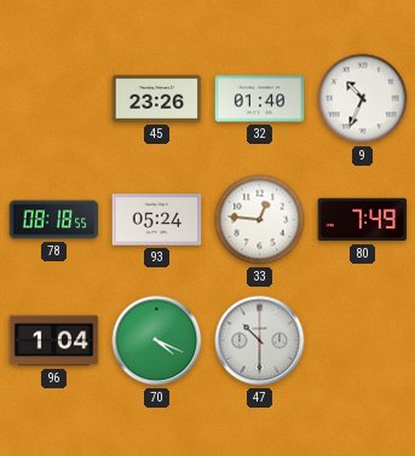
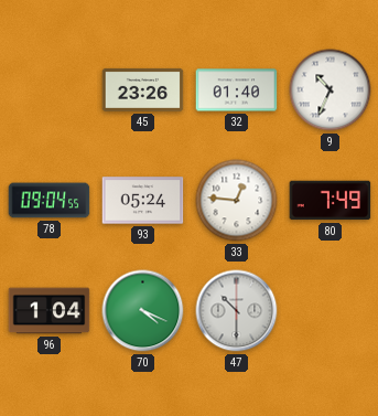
78: 08:18 -> 09:04
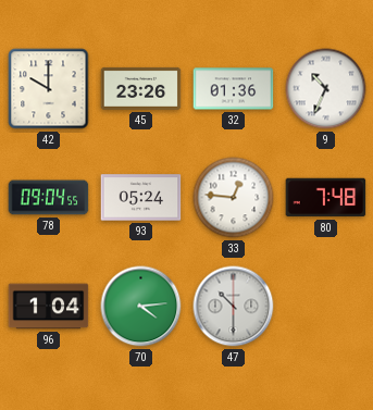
42: none -> 10:00
32: 01:40 -> 01:36
80: 7:49 -> 7:48
70: 4:19 -> 4:14
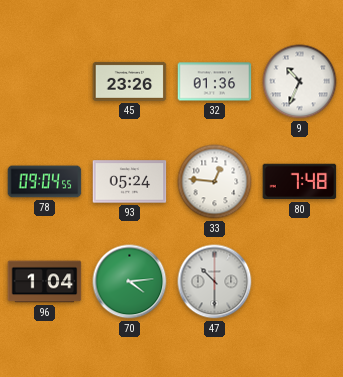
42: 10:00 -> none
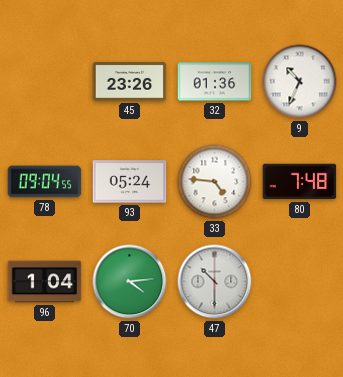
33: 12:46 -> 4:46
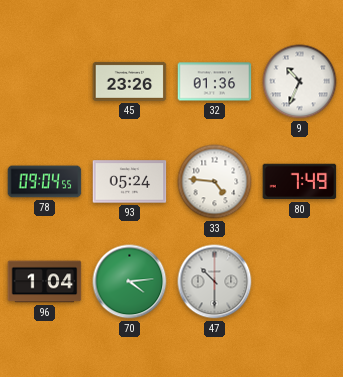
80: 7:48 -> 7:49
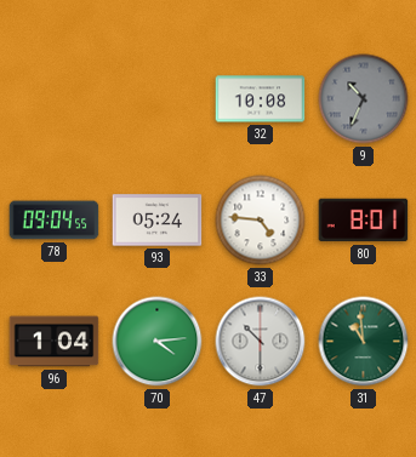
45: 23:26 -> none
32: 01:36 -> 10:08
9 dial: white -> grey
80: 7:49 -> 8:01
31: none -> 10:59
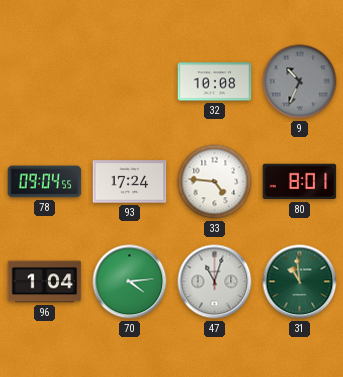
93: 05:24 -> 17:24
47: 10:30 -> 11:03
